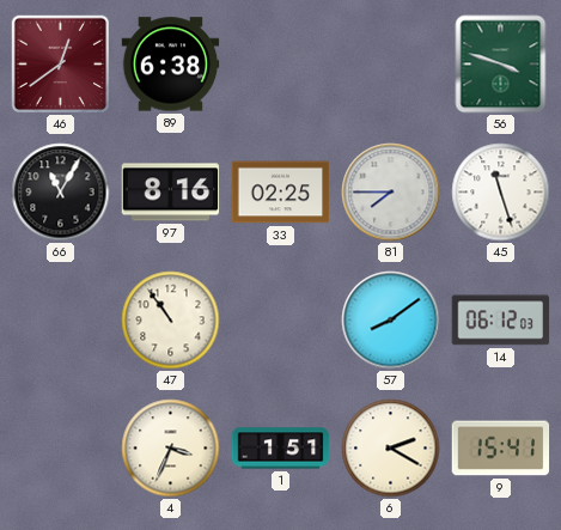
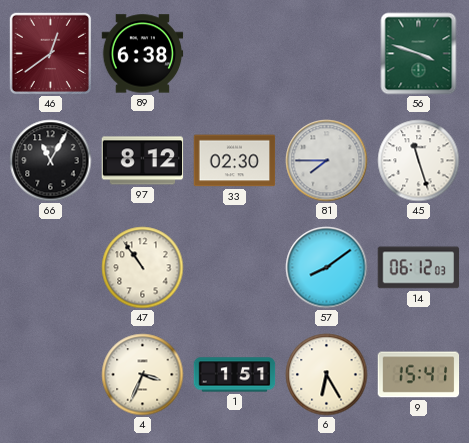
97: 8:16 -> 8:12
33: 02:25 -> 02:30
6: 2:20 -> 6:25
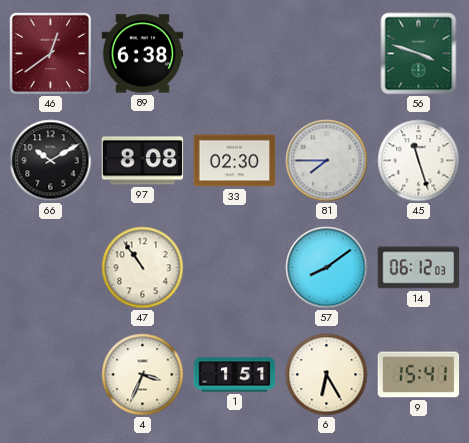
66: 11:05 -> 10:10
97: 8:12 -> 8:08
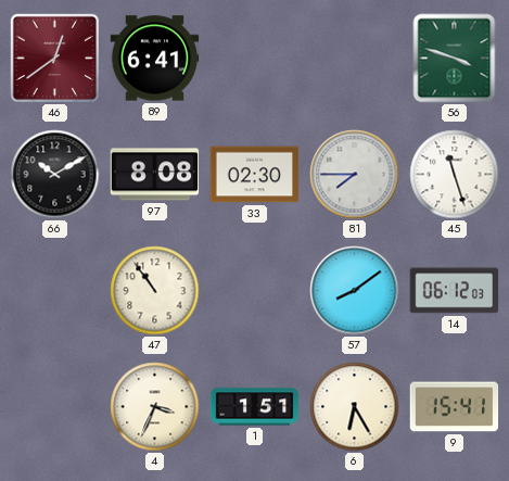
89: 6:38 -> 6:41
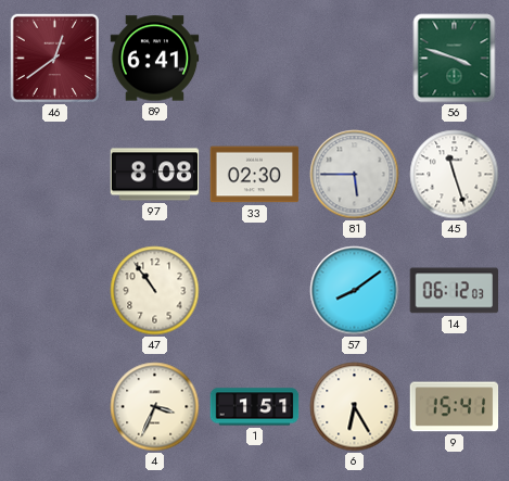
66: 10:10 -> none
81: 7:45 -> 5:45
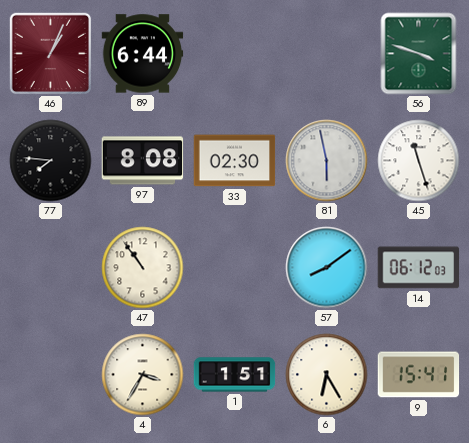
46: 12:39 -> 1:04
89: 6:41 -> 6:44
77: none -> 7:46
81: 5:45 -> 5:58
4: 3:34 -> 3:35
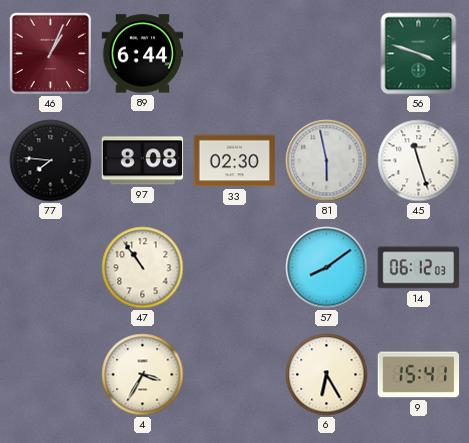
1: 1:51 -> none
